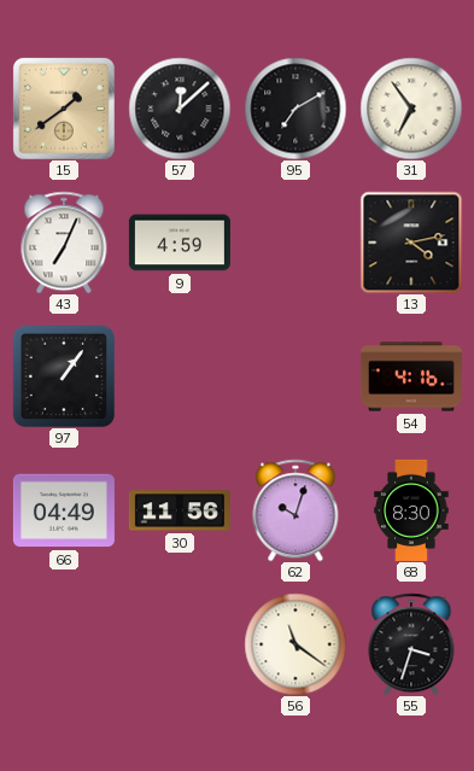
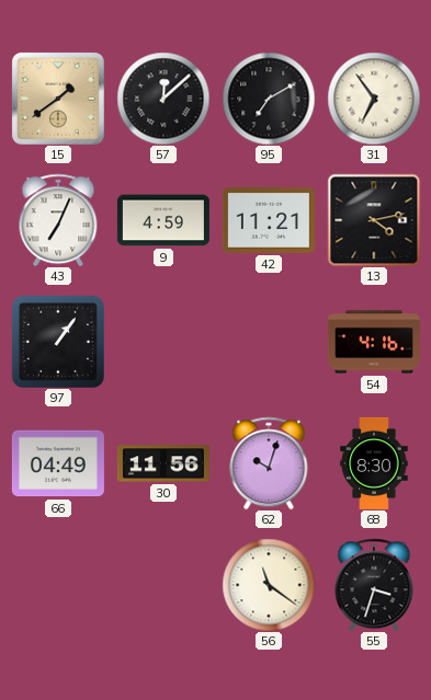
42: none -> 11:21
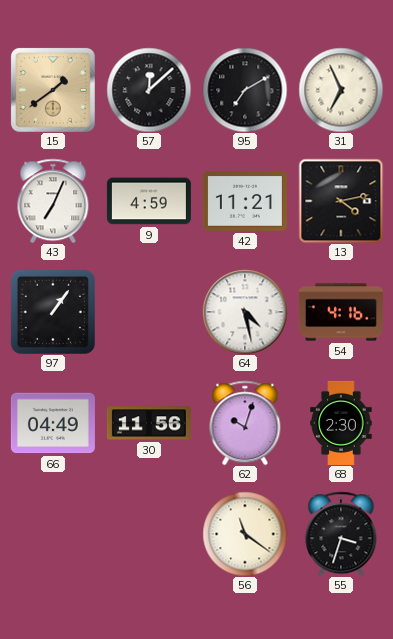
31: 6:54 -> 6:56
64: none -> 4:28
68: 8:30 -> 2:30
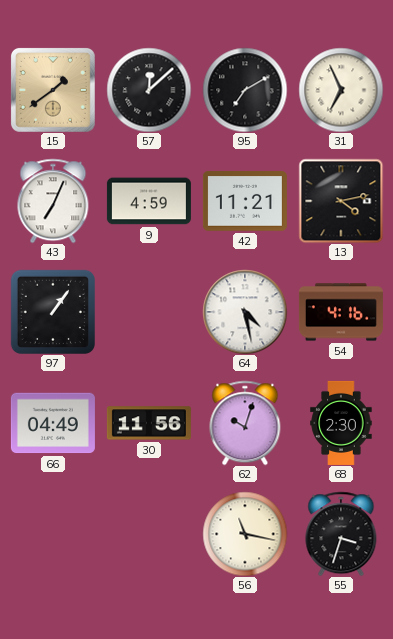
56: 11:21 -> 11:17
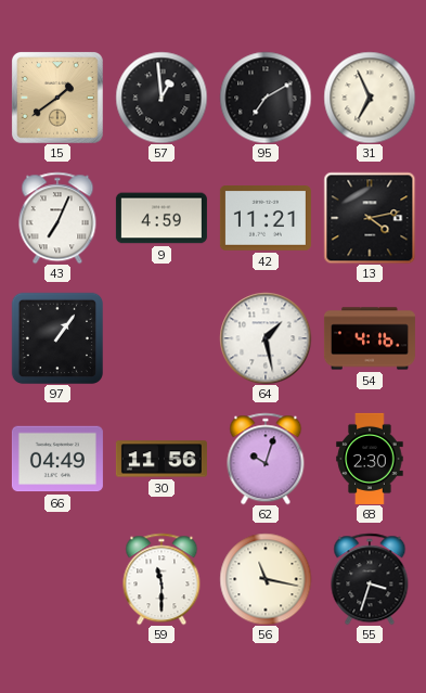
57: 12:08 -> 12:59
64: 4:28 -> 1:28
59: none -> 11:30
